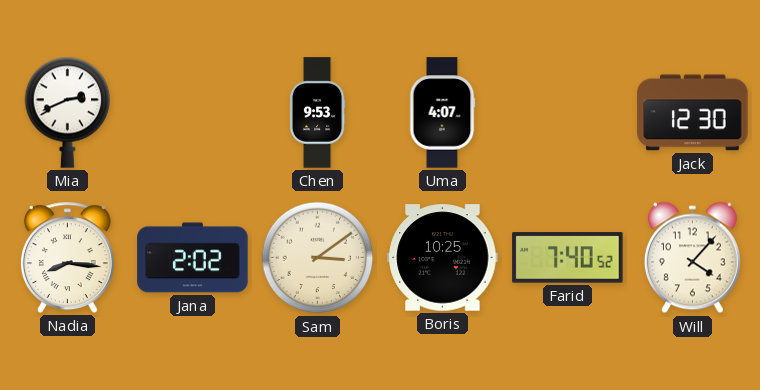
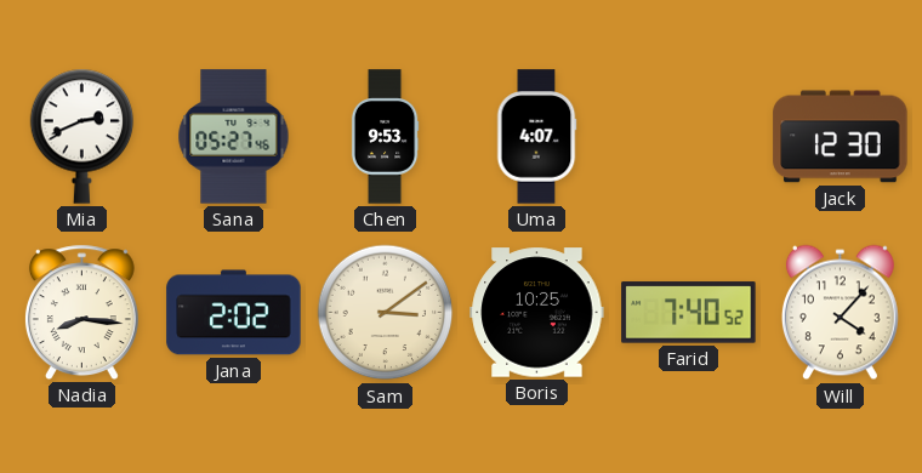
Sana: none -> 05:27
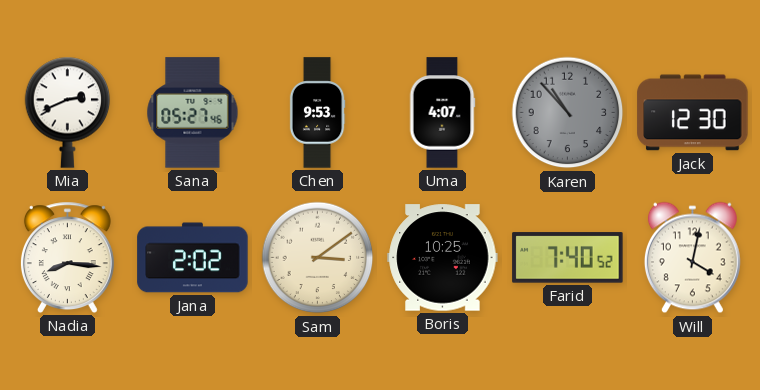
Karen: none -> 10:53
Will: 4:07 -> 4:02
